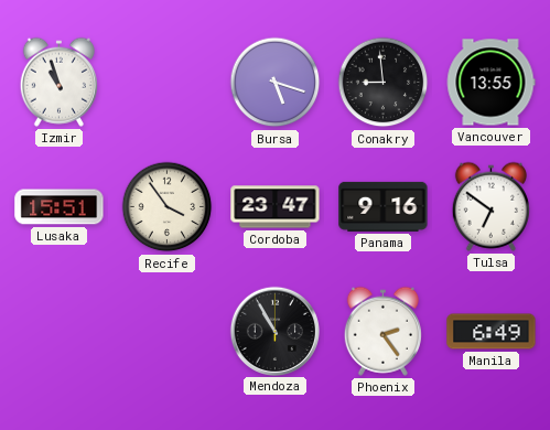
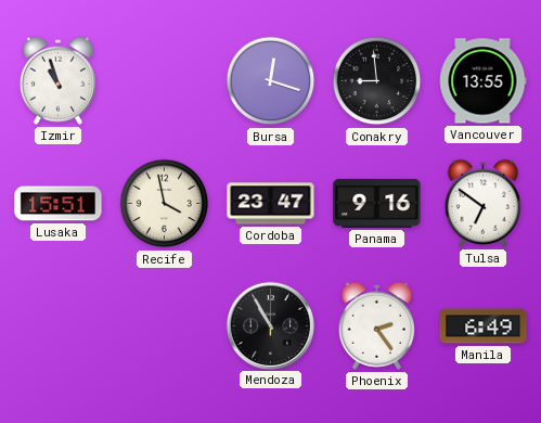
Bursa: 5:18 -> 12:18
Recife: 3:54 -> 3:58
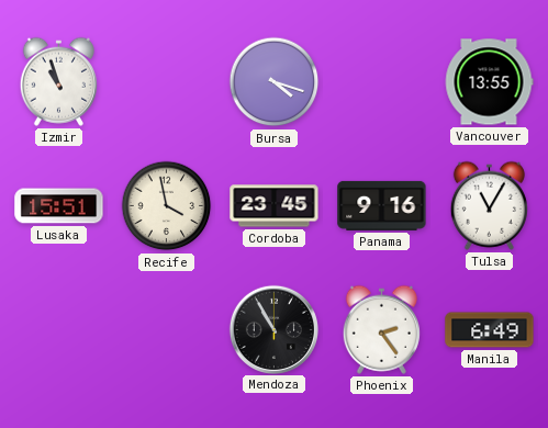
Bursa: 12:18 -> 4:18
Conakry: 8:59 -> none
Cordoba: 23:47 -> 23:45
Tulsa: 6:51 -> 11:05
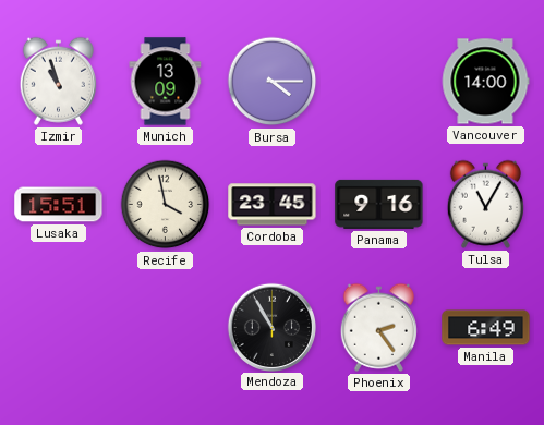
Munich: none -> 13:09
Bursa: 4:18 -> 4:15
Vancouver: 13:55 -> 14:00
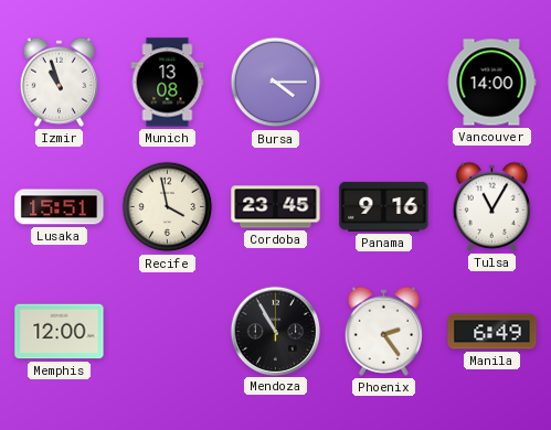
Munich: 13:09 -> 13:08
Memphis: none -> 12:00
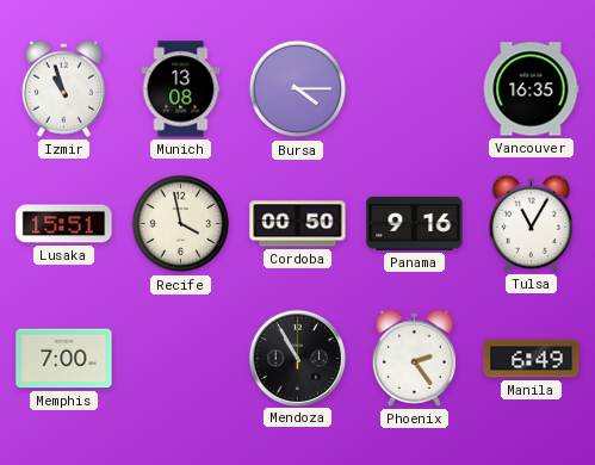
Vancouver: 14:00 -> 16:35
Cordoba: 23:45 -> 00:50
Memphis: 12:00 -> 7:00
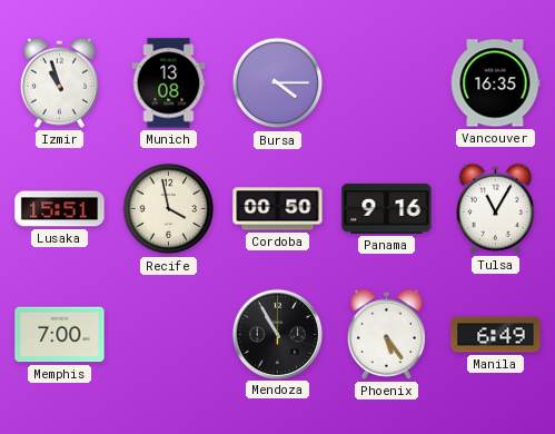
Phoenix: 2:24 -> 5:24
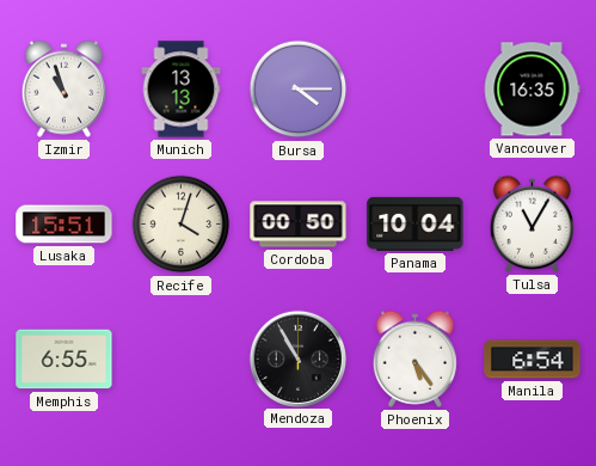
Munich: 13:08 -> 13:13
Recife: 3:58 -> 4:03
Panama: 9:16 -> 10:04
Memphis: 7:00 -> 6:55
Manila: 6:49 -> 6:54
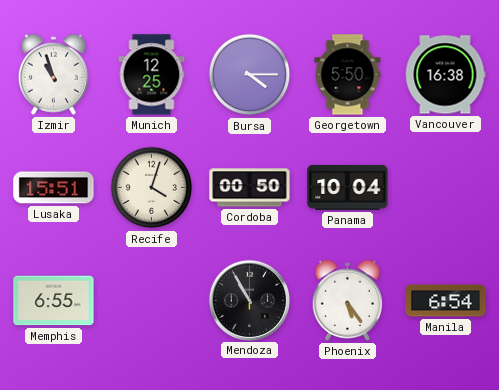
Munich: 13:13 -> 12:25
Georgetown: none -> 5:50
Vancouver: 16:35 -> 16:38
Tulsa: 11:05 -> none
